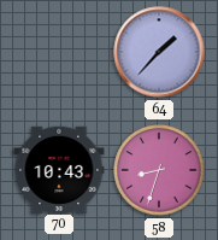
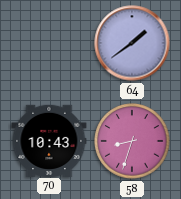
64: 1:37 -> 1:39
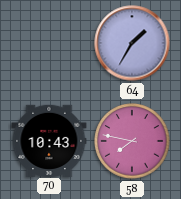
64: 1:39 -> 1:35
58: 8:33 -> 7:47
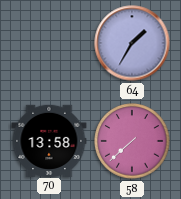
70: 10:43 -> 13:58
58: 7:47 -> 7:38
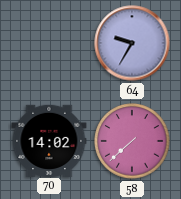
64: 1:35 -> 9:35
70: 13:58 -> 14:02
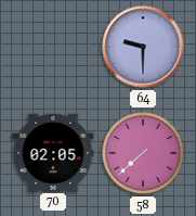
64: 9:35 -> 9:30
70: 14:02 -> 02:05
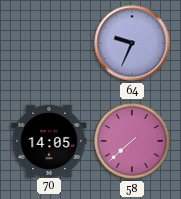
64: 9:30 -> 9:34
70: 02:05 -> 14:05
